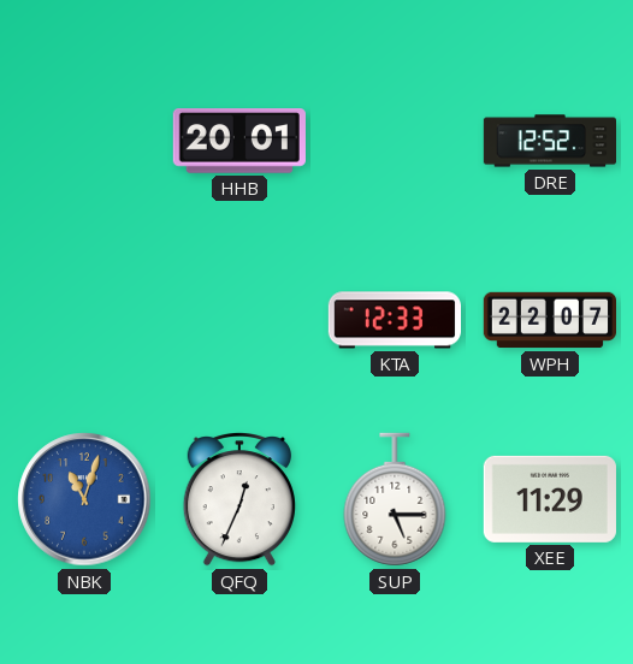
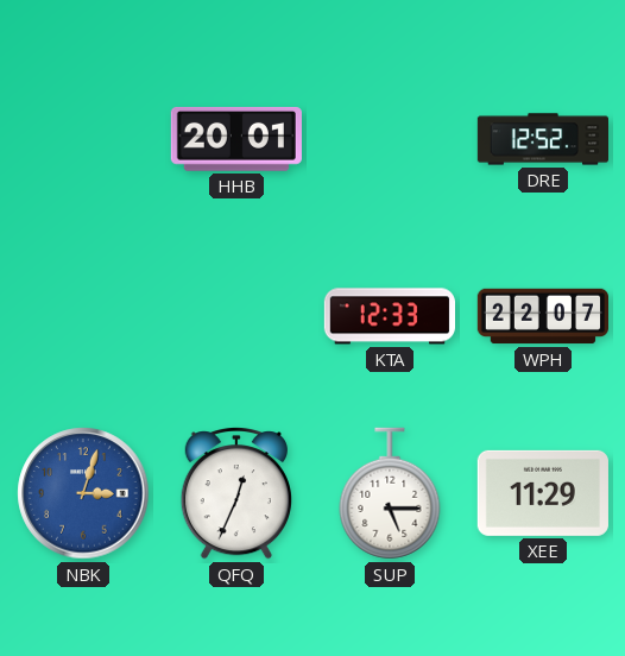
NBK: 11:03 -> 3:03
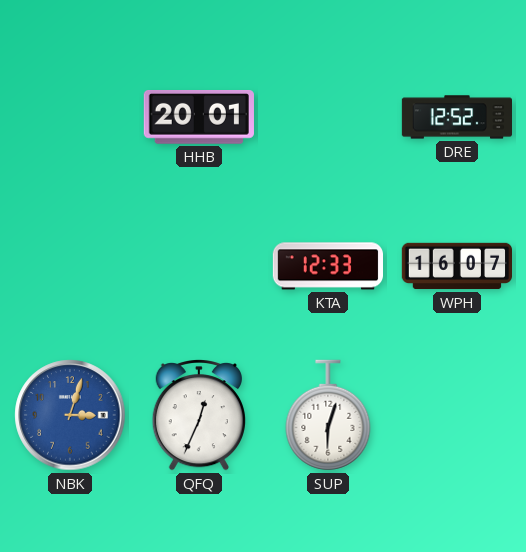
WPH: 22:07 -> 16:07
SUP: 5:15 -> 6:03
XEE: 11:29 -> none
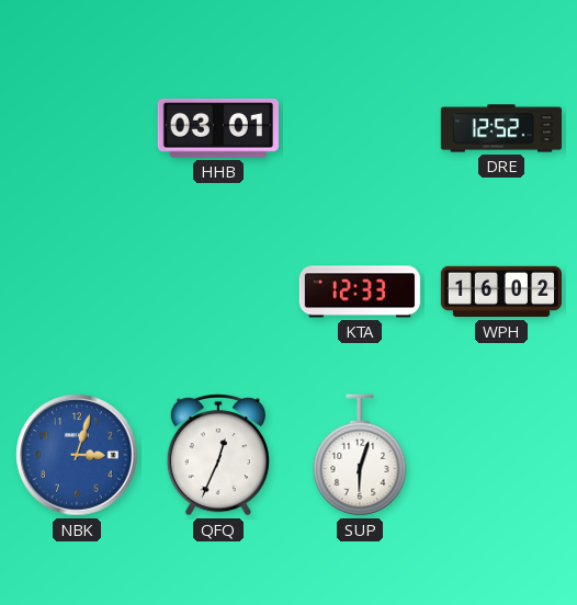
HHB: 20:01 -> 03:01
WPH: 16:07 -> 16:02
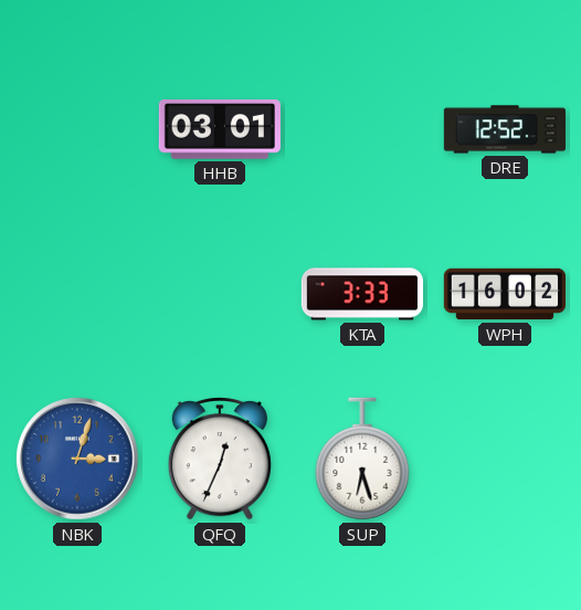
KTA: 12:33 -> 3:33
SUP: 6:03 -> 6:27
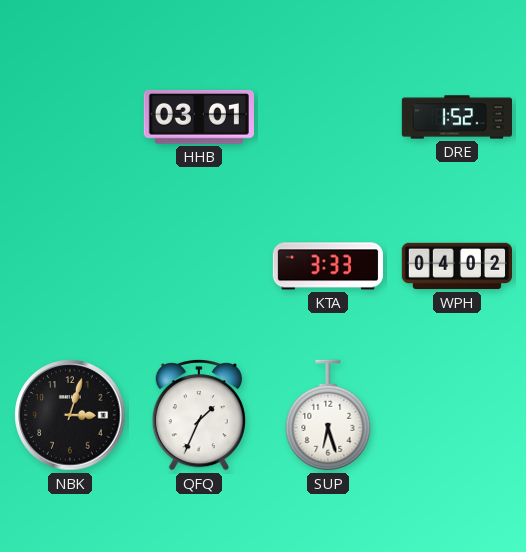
DRE: 12:52 -> 1:52
WPH: 16:02 -> 04:02
NBK dial: blue -> black
QFQ: 12:34 -> 1:34
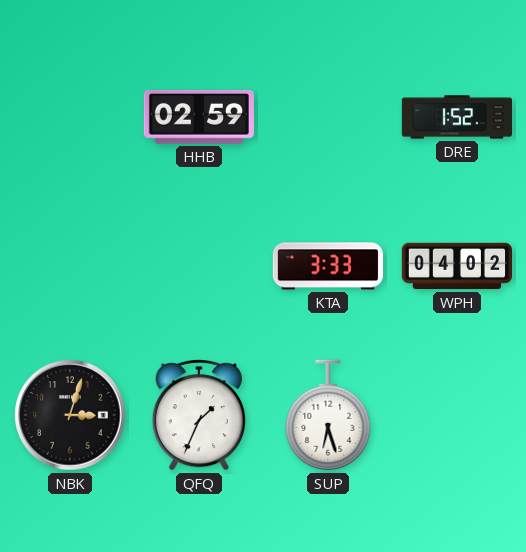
HHB: 03:01 -> 02:59
